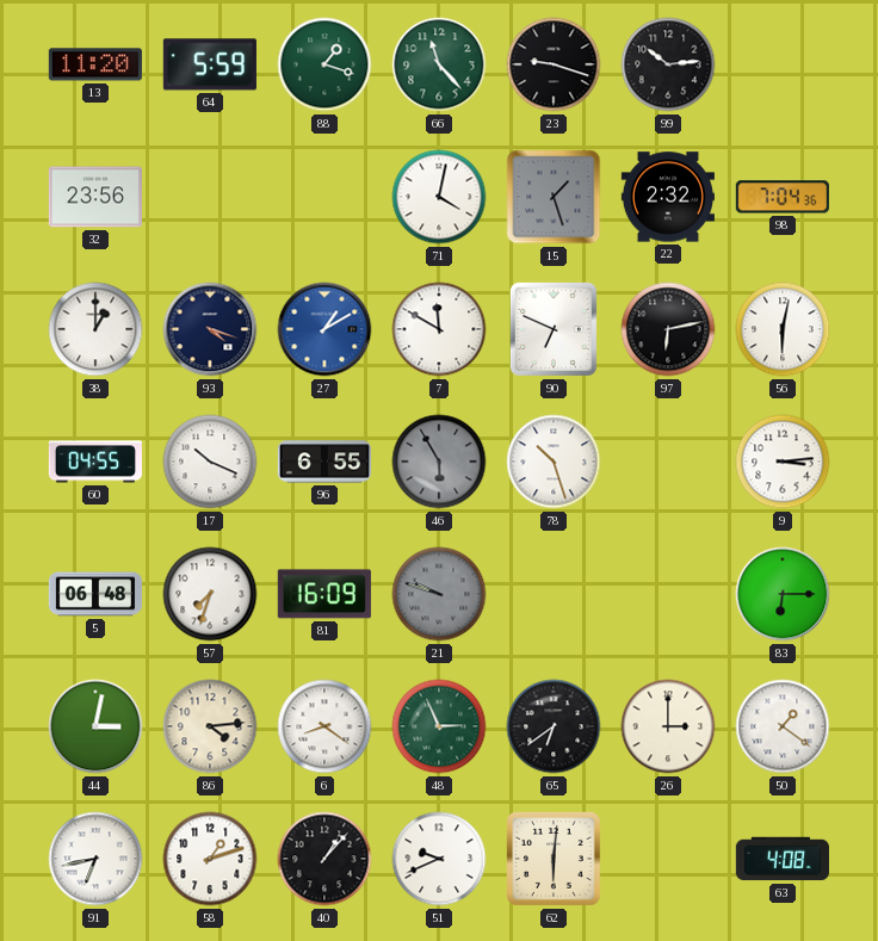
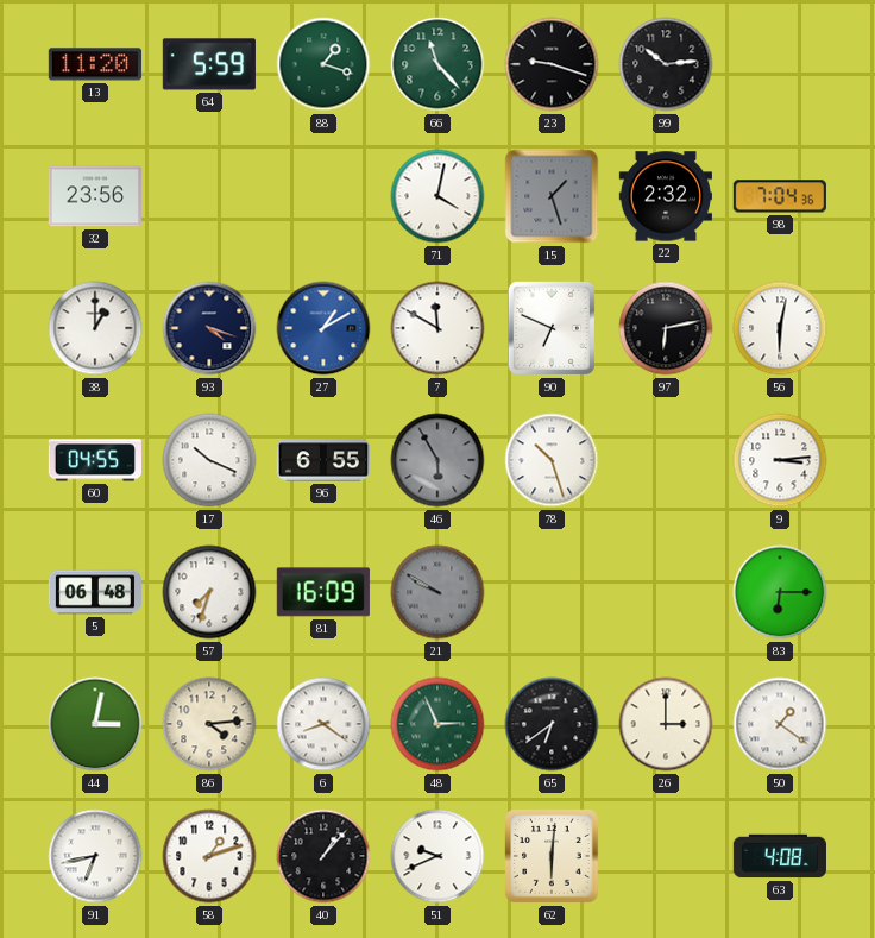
21: 9:48 -> 9:50
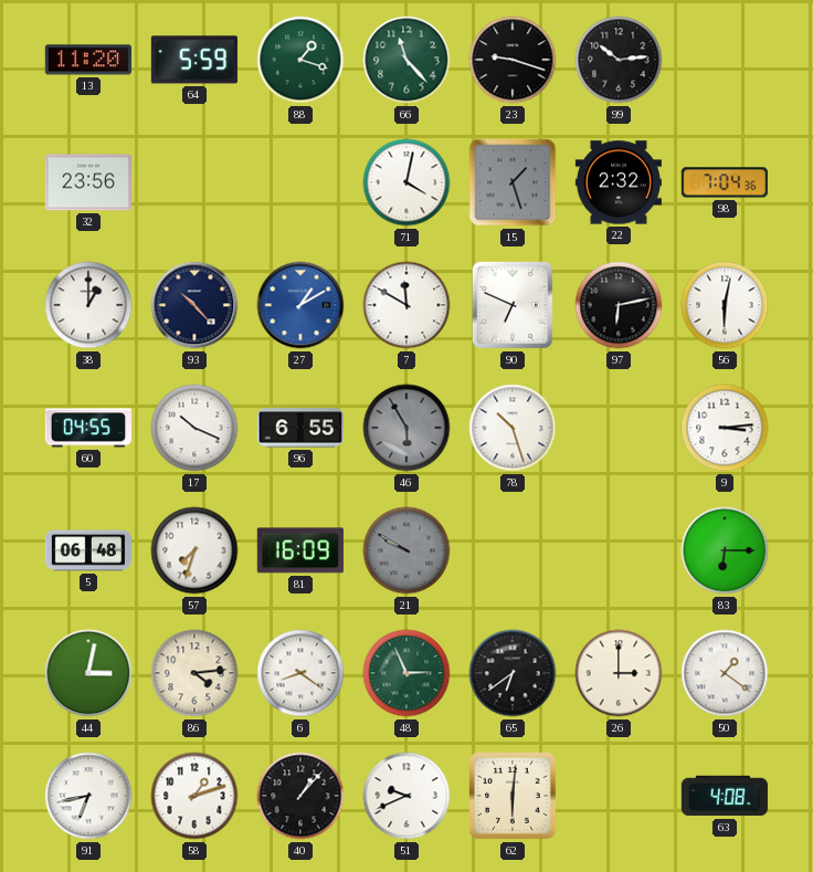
93: 4:18 -> 10:23
